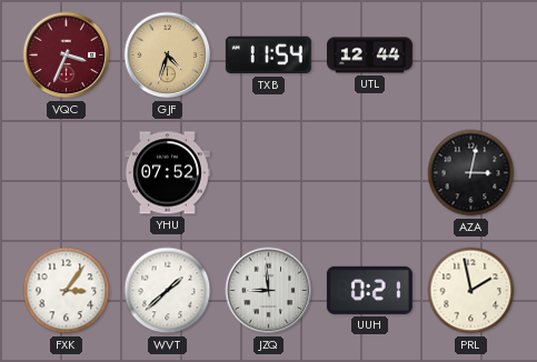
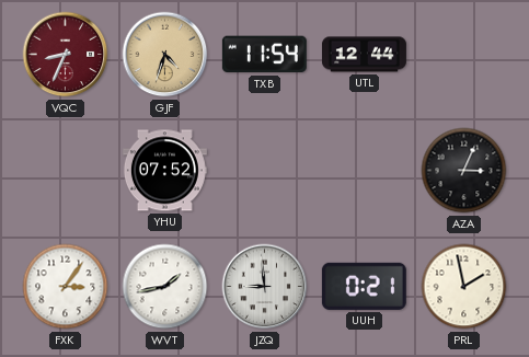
VQC: 3:34 -> 8:34
AZA: 3:02 -> 3:04
WVT: 1:38 -> 1:43
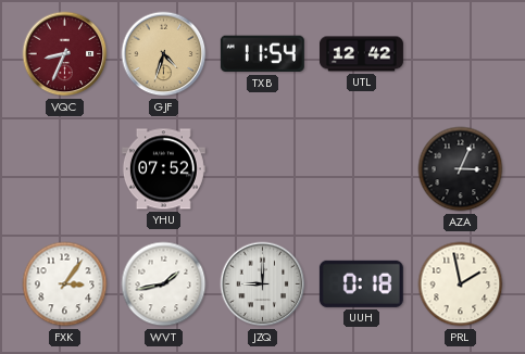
UTL: 12:44 -> 12:42
JZQ: 8:59 -> 9:00
UUH: 0:21 -> 0:18
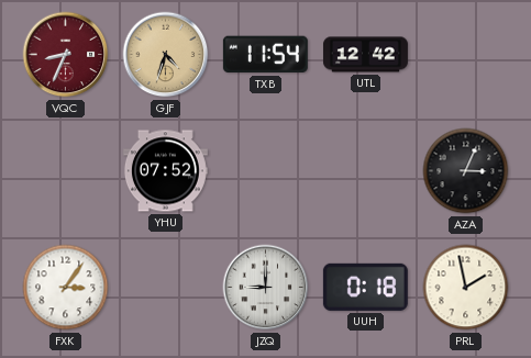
WVT: 1:43 -> none
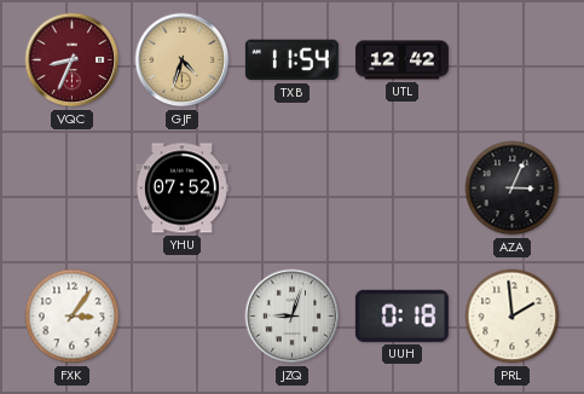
JZQ: 9:00 -> 9:03
PRL: 1:58 -> 1:59
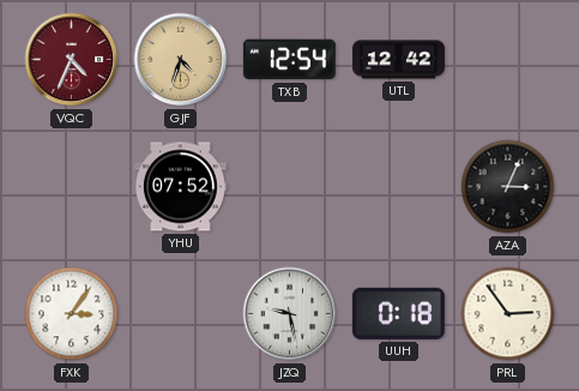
VQC: 8:34 -> 4:34
TXB: 11:54 -> 12:54
JZQ: 9:03 -> 9:28
PRL: 1:59 -> 2:54
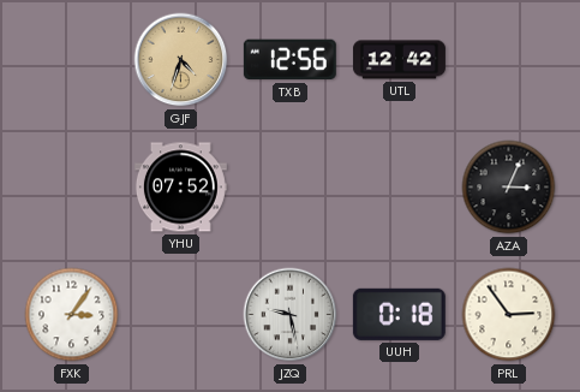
VQC: 4:34 -> none
TXB: 12:54 -> 12:56
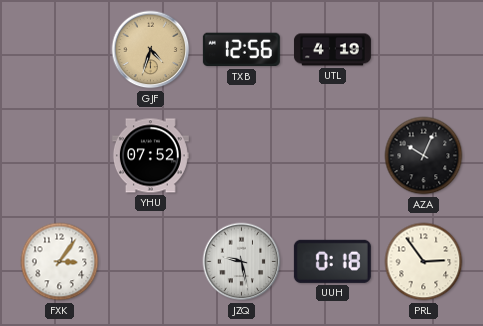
UTL: 12:42 -> 4:19
AZA: 3:04 -> 10:04
